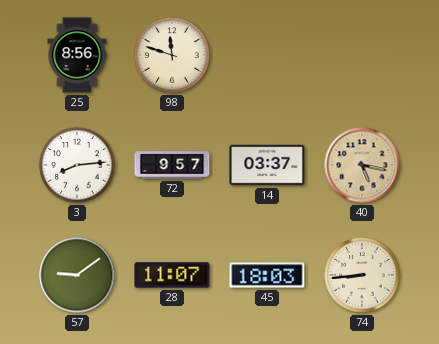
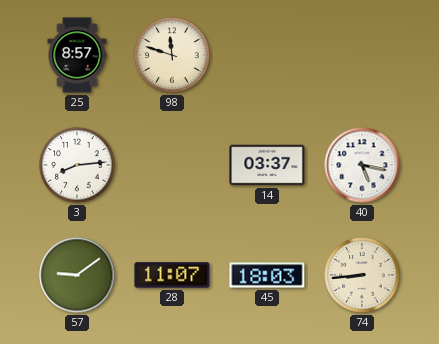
25: 8:56 -> 8:57
72: 9:57 -> none
40 dial: champagne -> white
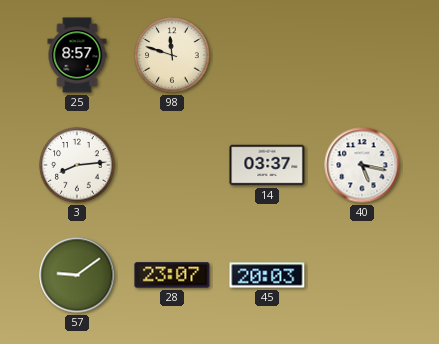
28: 11:07 -> 23:07
45: 18:03 -> 20:03
74: 8:44 -> none
